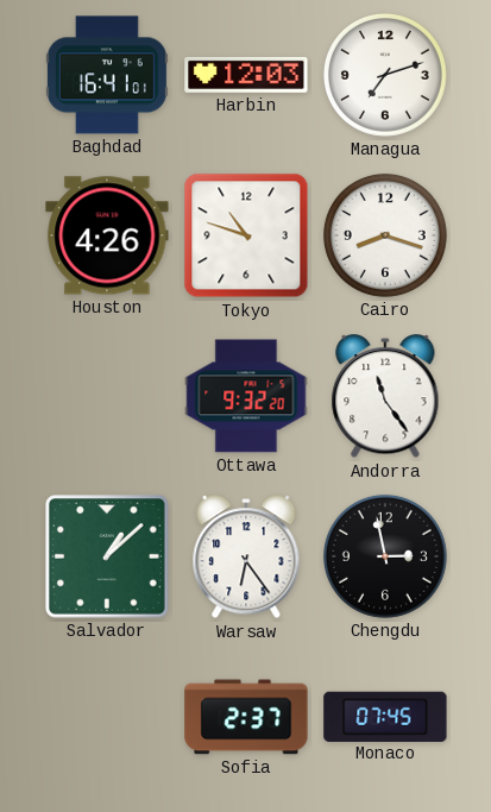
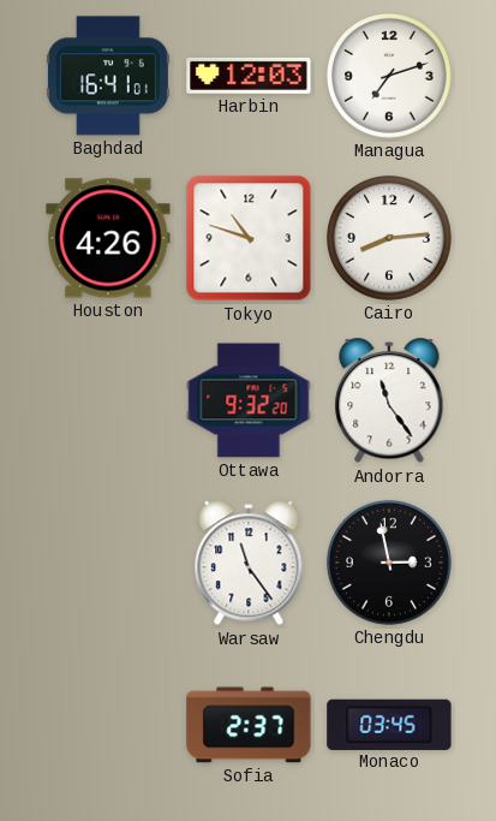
Cairo: 8:18 -> 8:14
Salvador: 1:08 -> none
Warsaw: 6:24 -> 11:24
Monaco: 07:45 -> 03:45
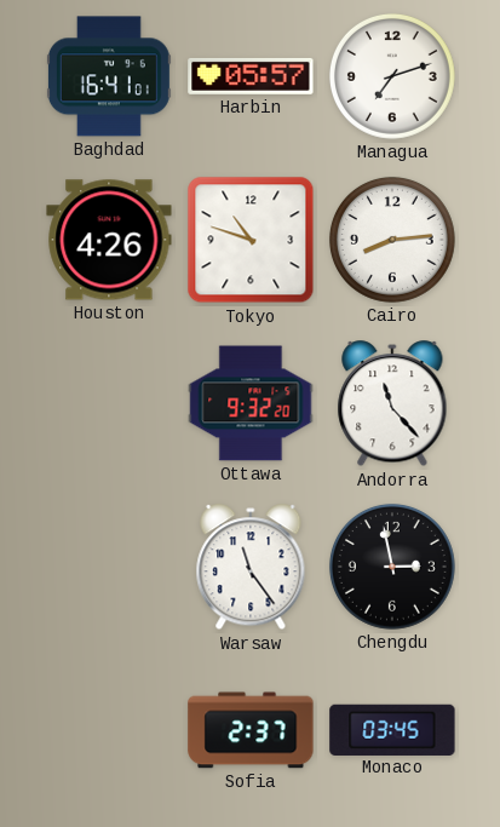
Harbin: 12:03 -> 05:57
Andorra: 11:24 -> 11:23
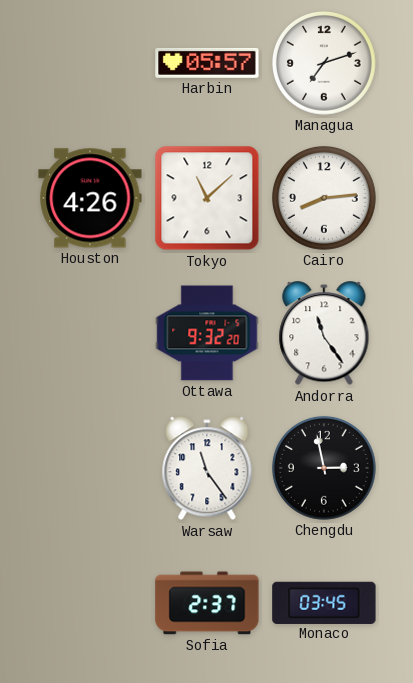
Baghdad: 16:41 -> none
Tokyo: 10:48 -> 11:08
Andorra: 11:23 -> 11:24
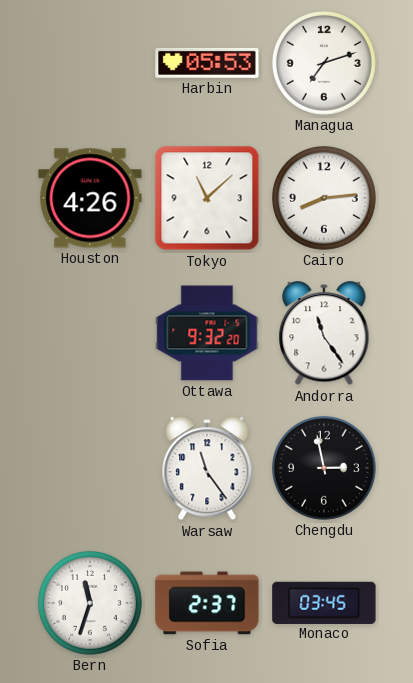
Harbin: 05:57 -> 05:53
Bern: none -> 11:33
